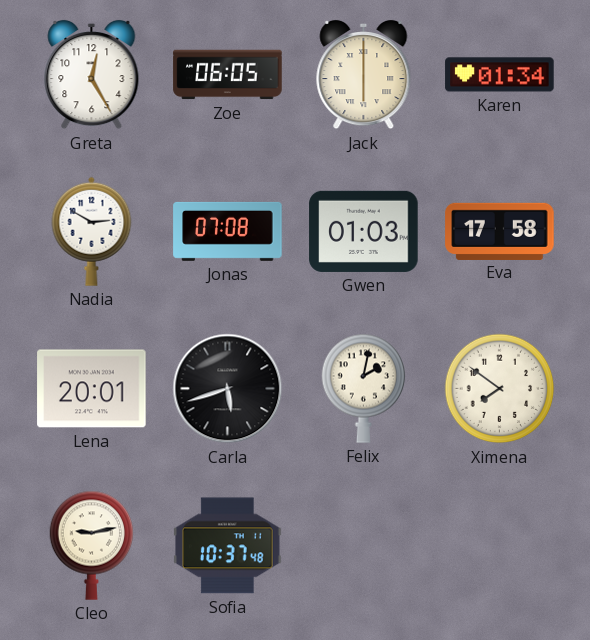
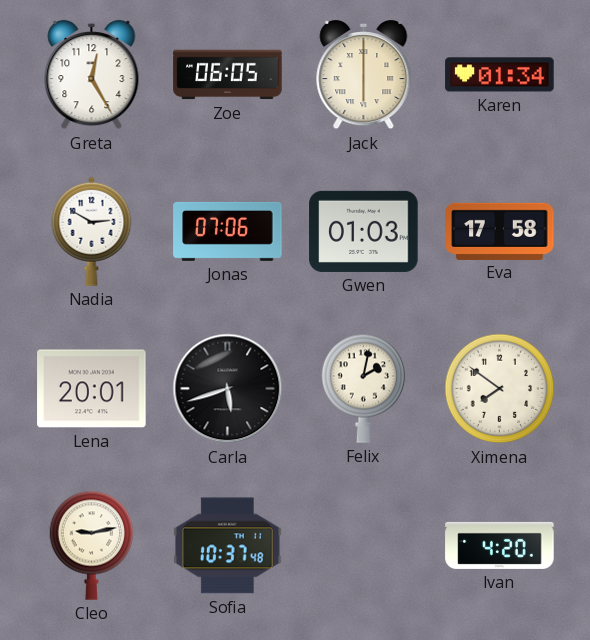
Jonas: 07:08 -> 07:06
Ivan: none -> 4:20
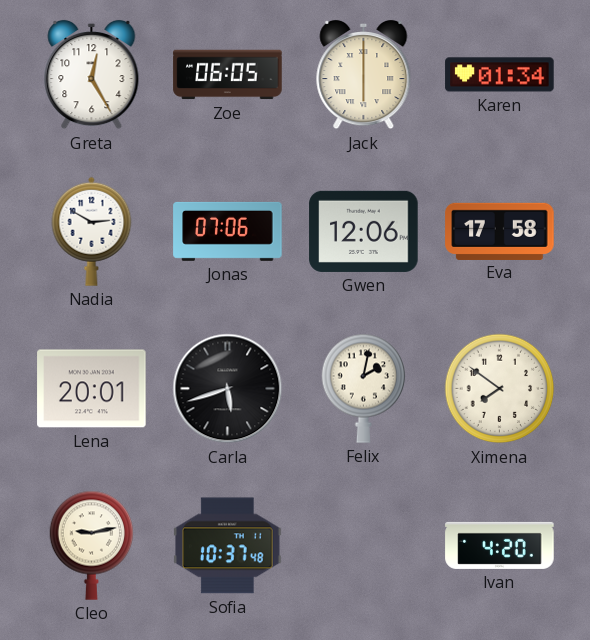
Gwen: 01:03 -> 12:06
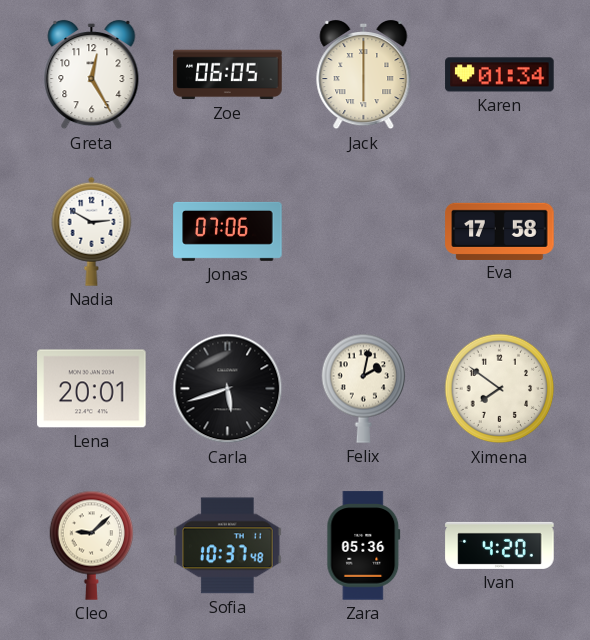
Gwen: 12:06 -> none
Cleo: 9:13 -> 9:08
Zara: none -> 05:36
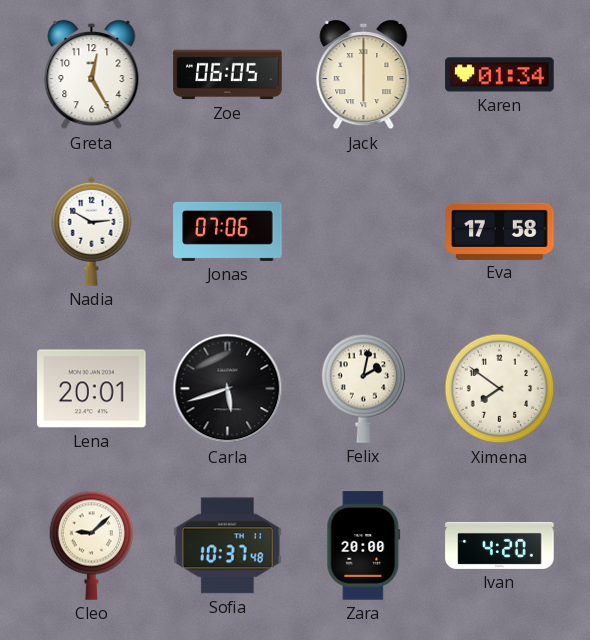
Zara: 05:36 -> 20:00
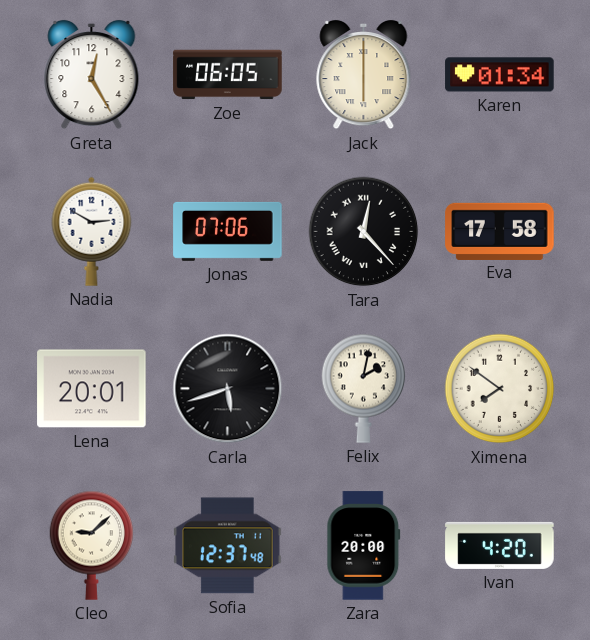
Tara: none -> 12:23
Sofia: 10:37 -> 12:37
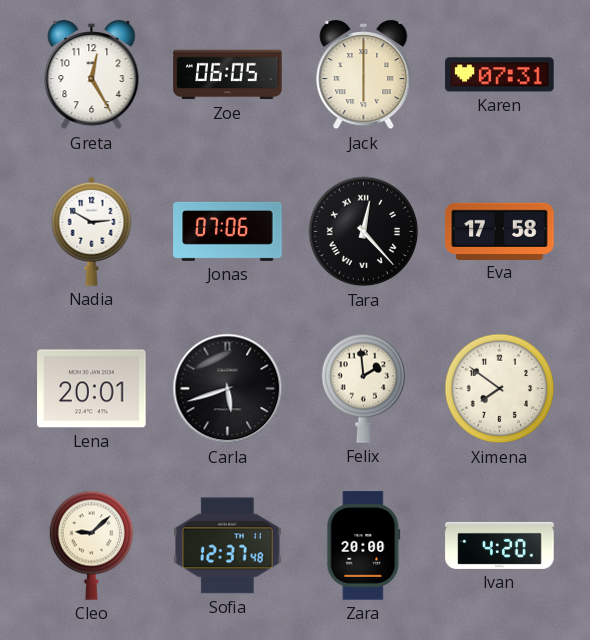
Karen: 01:34 -> 07:31
Felix: 2:02 -> 1:59
